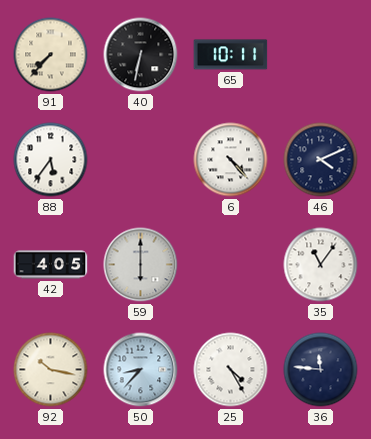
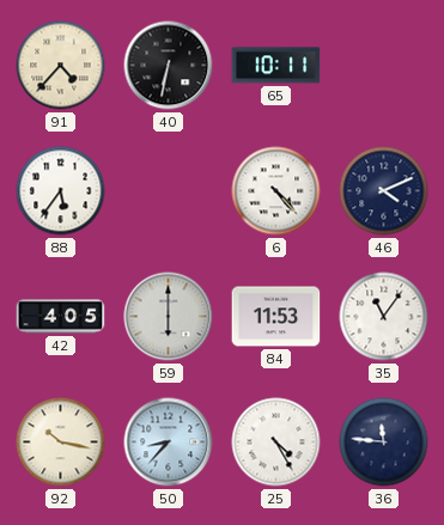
91: 7:37 -> 4:37
84: none -> 11:53
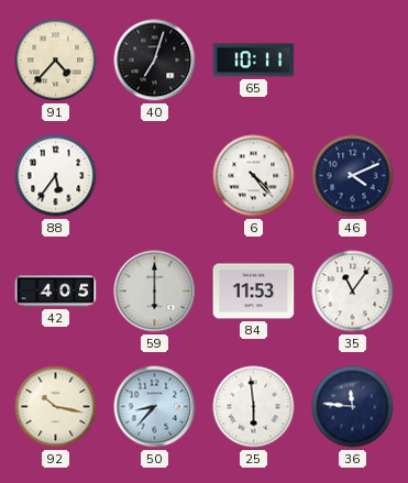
40: 6:32 -> 7:03
25: 4:25 -> 5:59
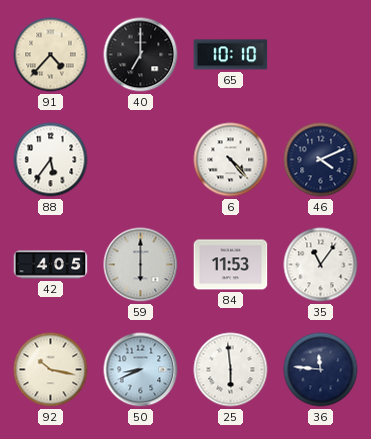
40: 7:03 -> 7:00
65: 10:11 -> 10:10
50: 8:37 -> 8:41
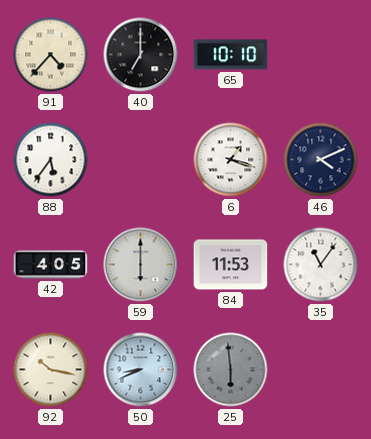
6: 4:23 -> 1:18
25 dial: white -> grey
36: 11:46 -> none
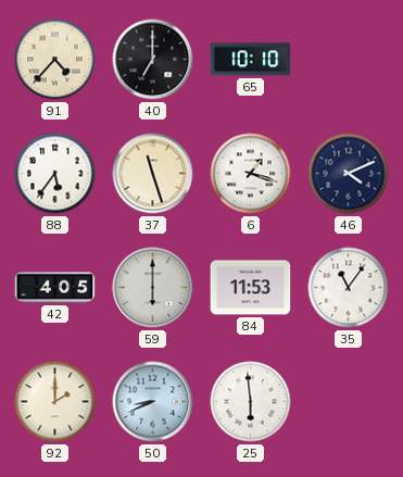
37: none -> 11:27
92: 10:17 -> 2:00
25 dial: grey -> white
